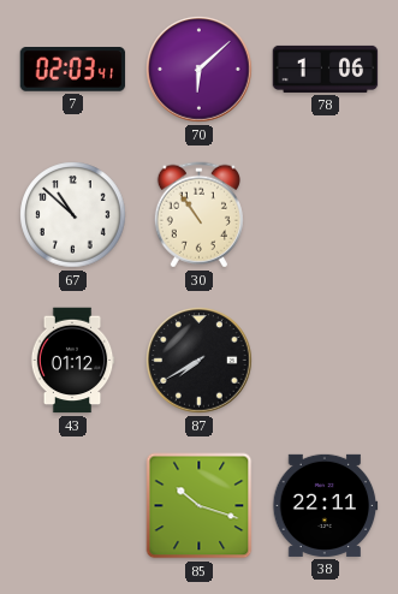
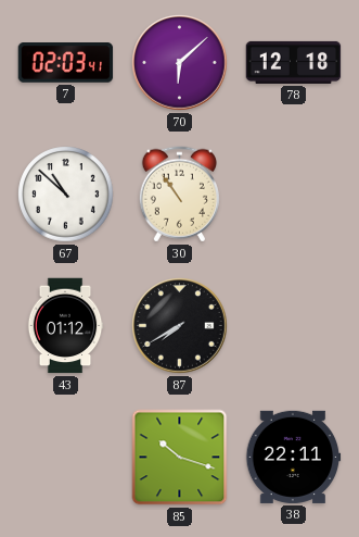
78: 1:06 -> 12:18
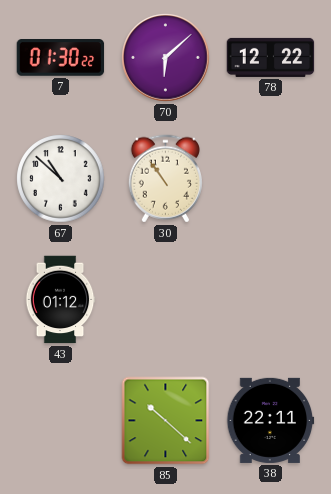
7: 02:03 -> 01:30
78: 12:18 -> 12:22
87: 7:40 -> none
85: 10:18 -> 10:22
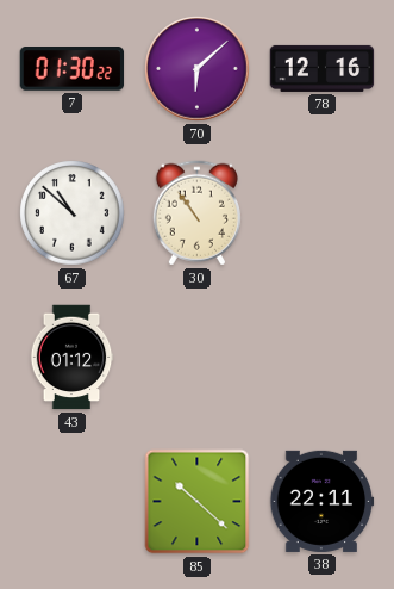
78: 12:22 -> 12:16
